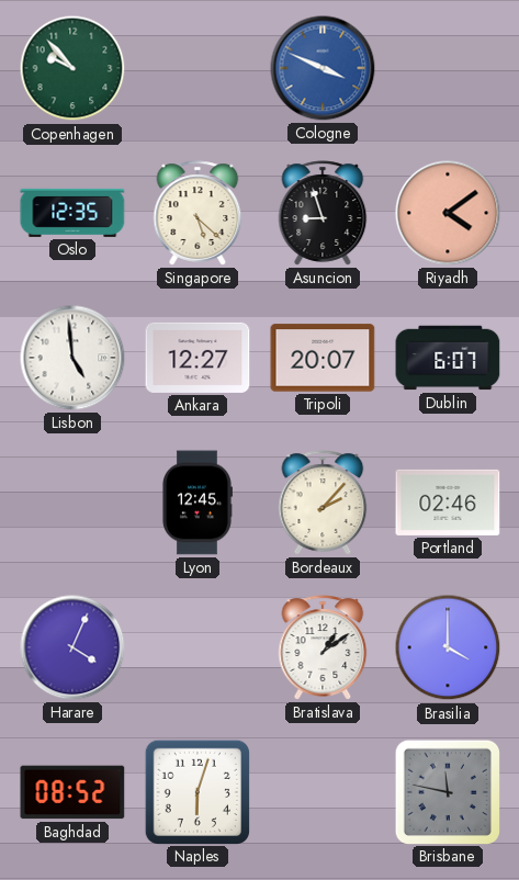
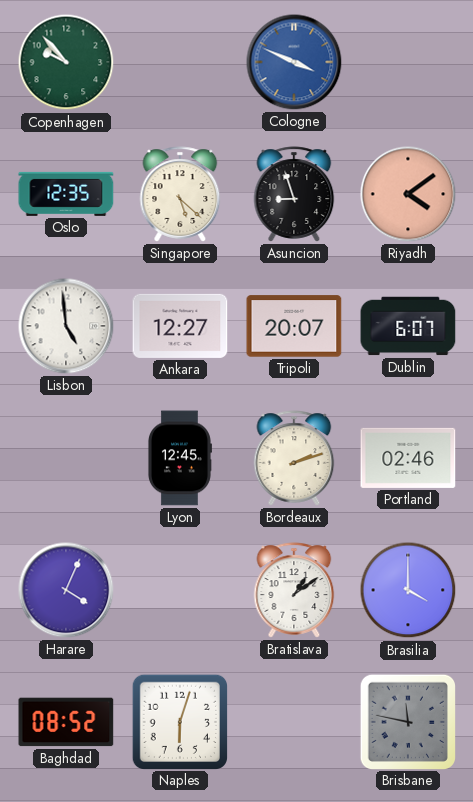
Bordeaux: 2:07 -> 2:12
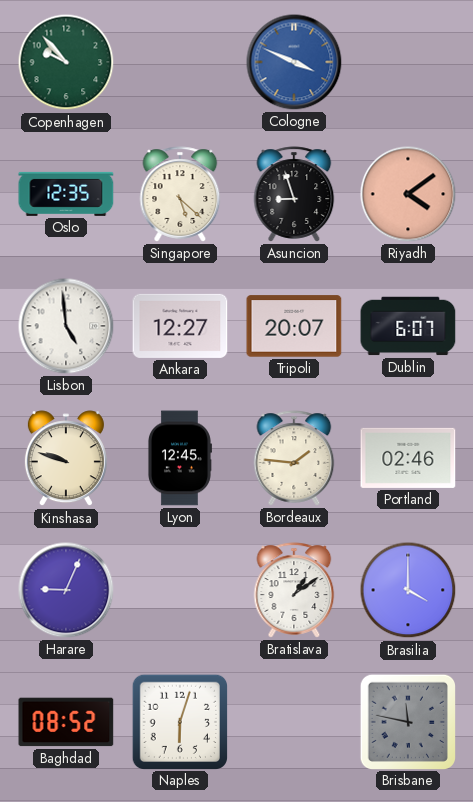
Kinshasa: none -> 9:48
Bordeaux: 2:12 -> 1:46
Harare: 4:04 -> 9:04
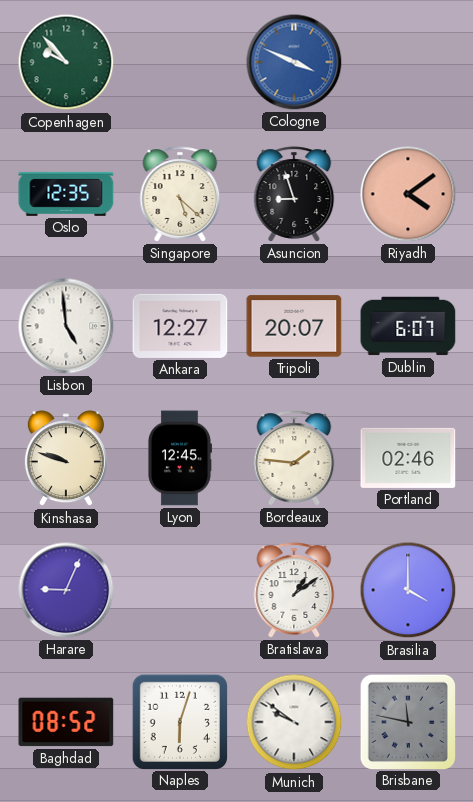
Munich: none -> 9:51
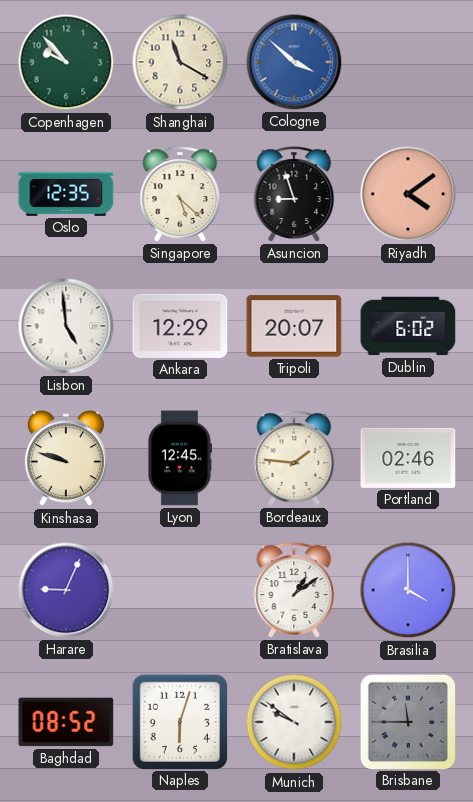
Shanghai: none -> 11:20
Cologne: 3:49 -> 3:52
Ankara: 12:27 -> 12:29
Dublin: 6:07 -> 6:02
Brisbane: 11:47 -> 11:45
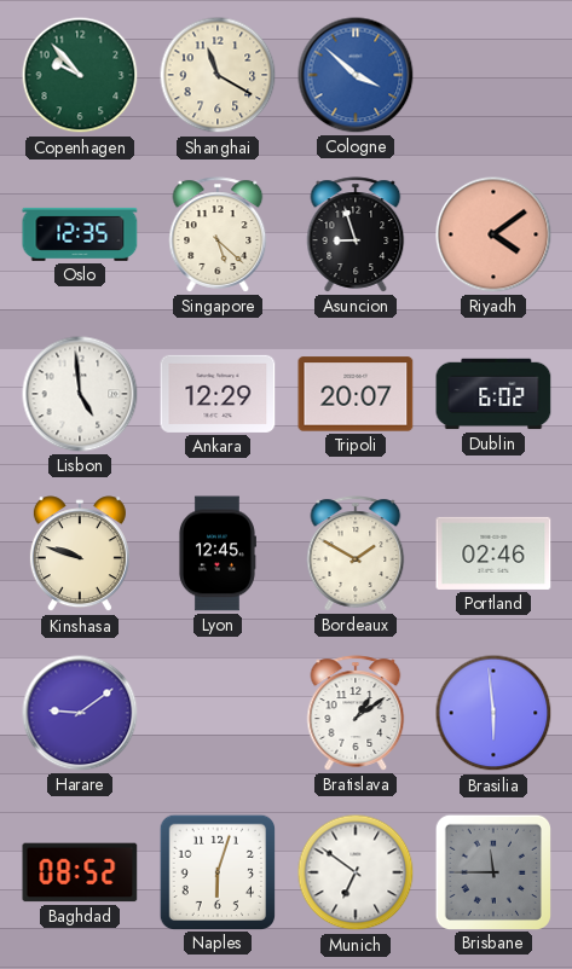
Bordeaux: 1:46 -> 1:50
Harare: 9:04 -> 9:09
Brasilia: 4:00 -> 5:59
Munich: 9:51 -> 6:51
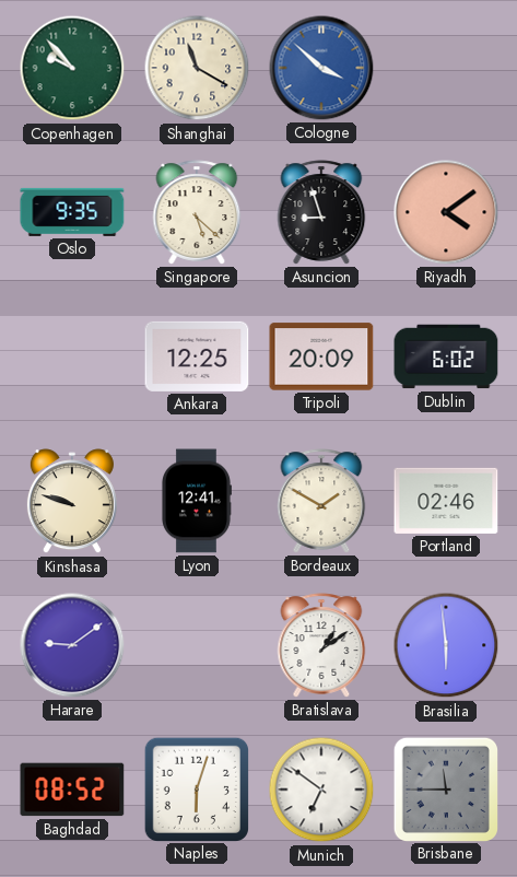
Oslo: 12:35 -> 9:35
Lisbon: 4:59 -> none
Ankara: 12:29 -> 12:25
Tripoli: 20:07 -> 20:09
Lyon: 12:45 -> 12:41
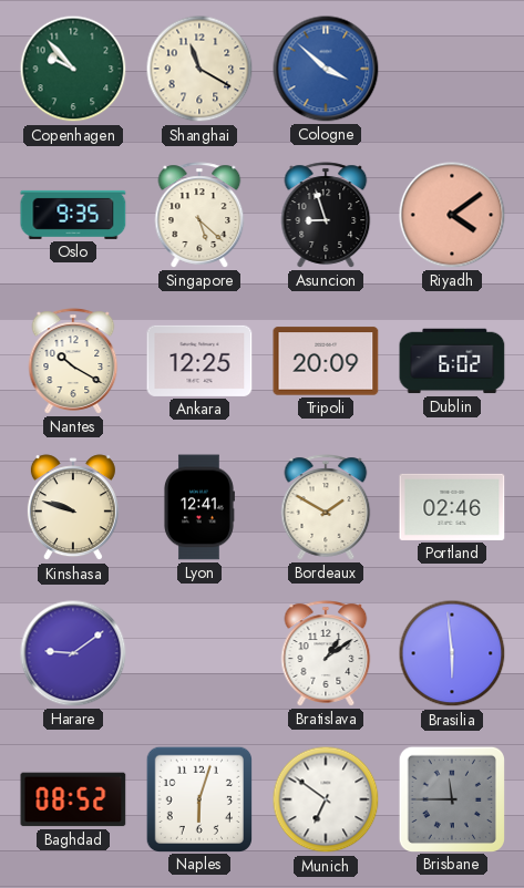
Nantes: none -> 10:20
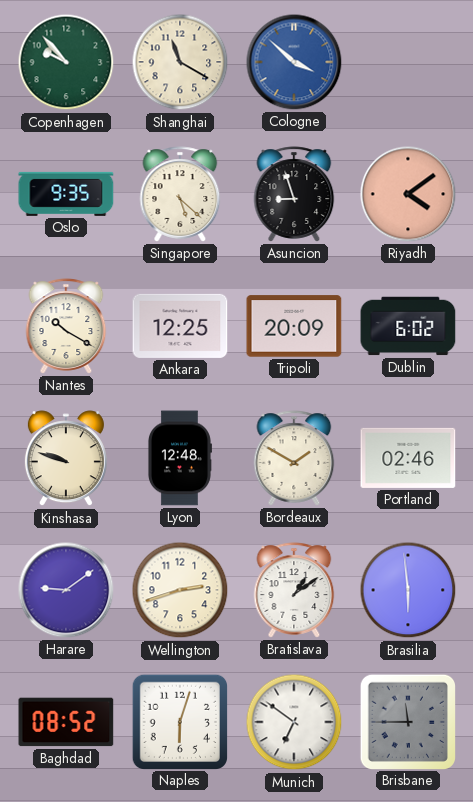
Lyon: 12:41 -> 12:48
Wellington: none -> 2:42
